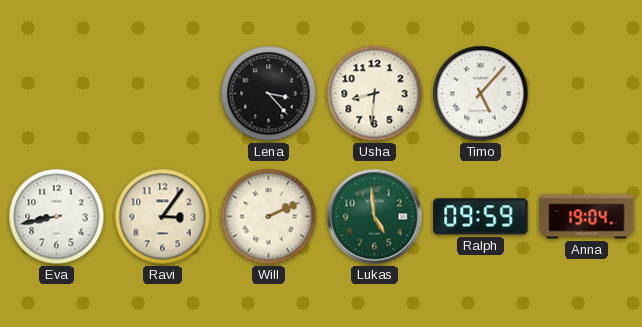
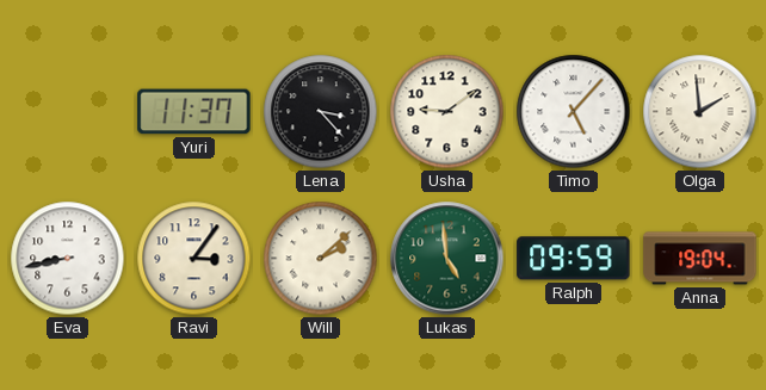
Yuri: none -> 11:37
Usha: 8:31 -> 9:09
Olga: none -> 1:59
Will: 2:11 -> 2:08
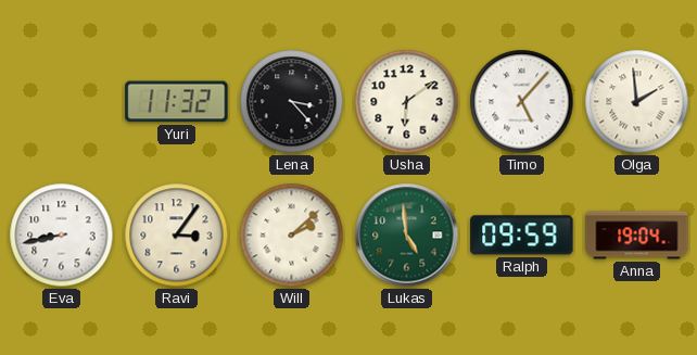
Yuri: 11:37 -> 11:32
Usha: 9:09 -> 6:09
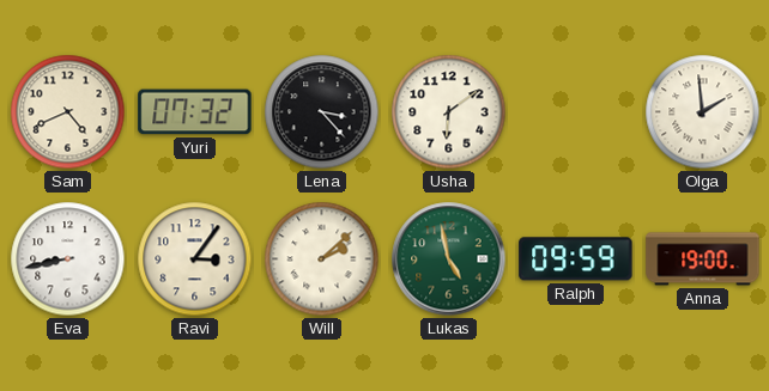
Sam: none -> 4:41
Yuri: 11:32 -> 07:32
Timo: 5:07 -> none
Lukas: 4:59 -> 4:58
Anna: 19:04 -> 19:00
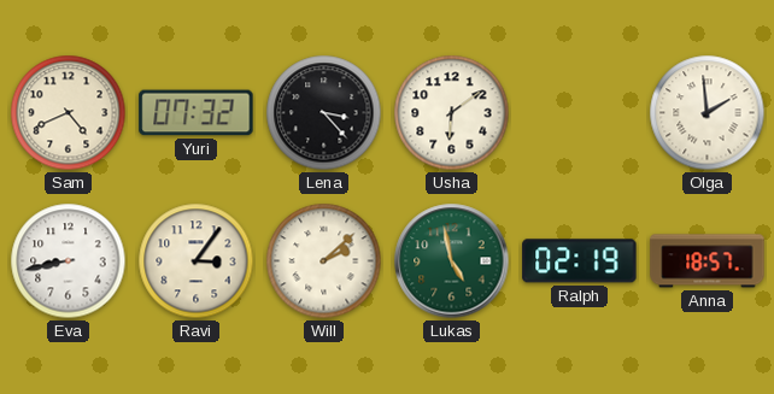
Ralph: 09:59 -> 02:19
Anna: 19:00 -> 18:57
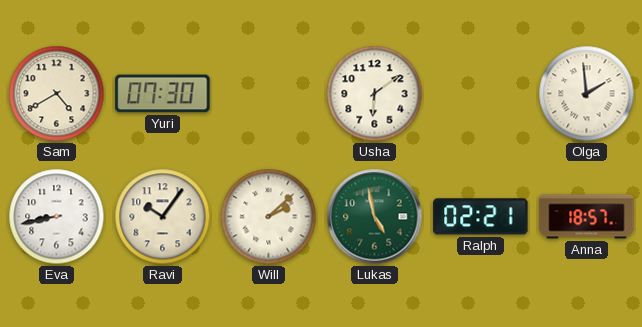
Sam: 4:41 -> 4:40
Yuri: 07:32 -> 07:30
Lena: 3:23 -> none
Ravi: 3:06 -> 10:06
Ralph: 02:19 -> 02:21
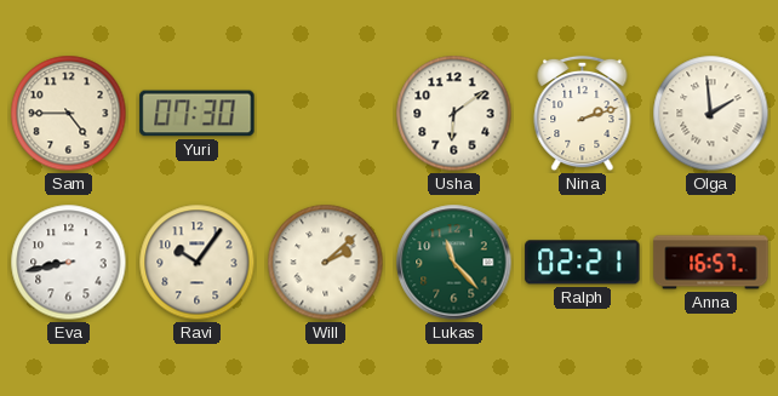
Sam: 4:40 -> 4:45
Nina: none -> 2:12
Lukas: 4:58 -> 11:23
Anna: 18:57 -> 16:57
